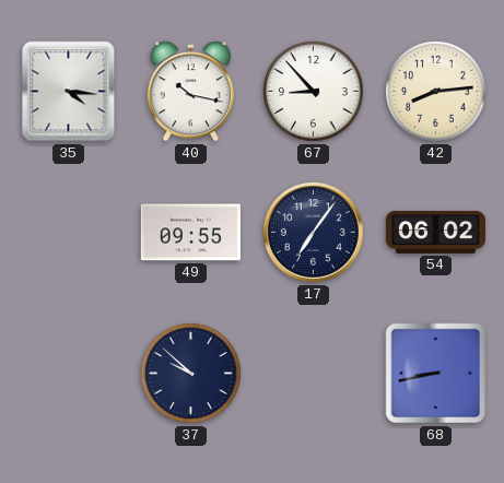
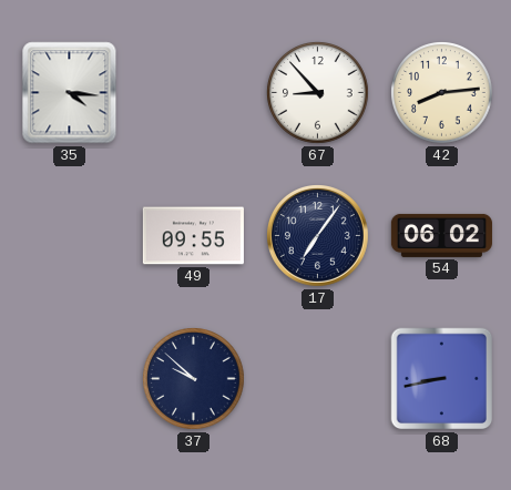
40: 10:17 -> none
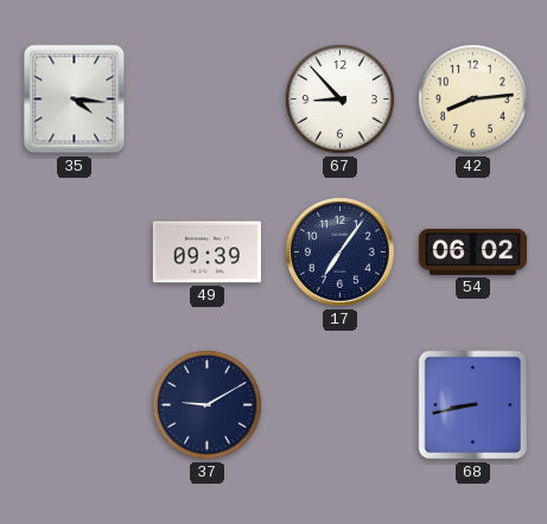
49: 09:55 -> 09:39
37: 9:52 -> 9:10
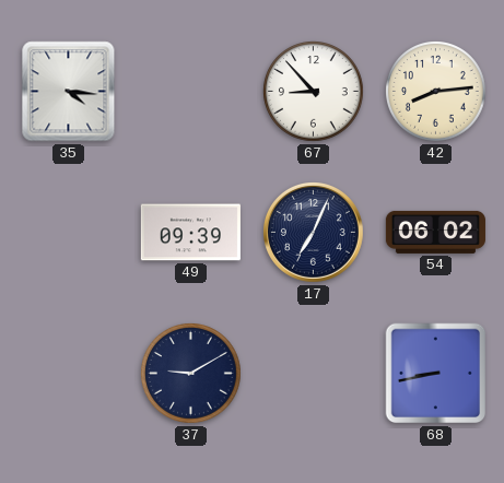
17: 7:06 -> 7:04
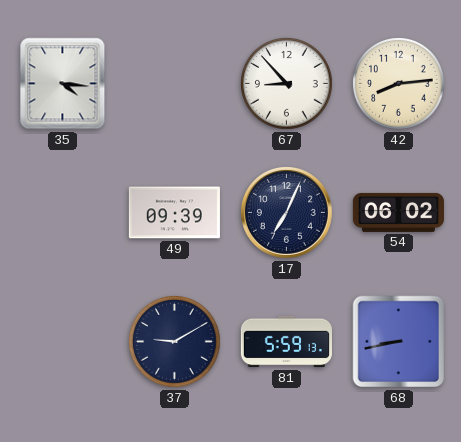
81: none -> 5:59
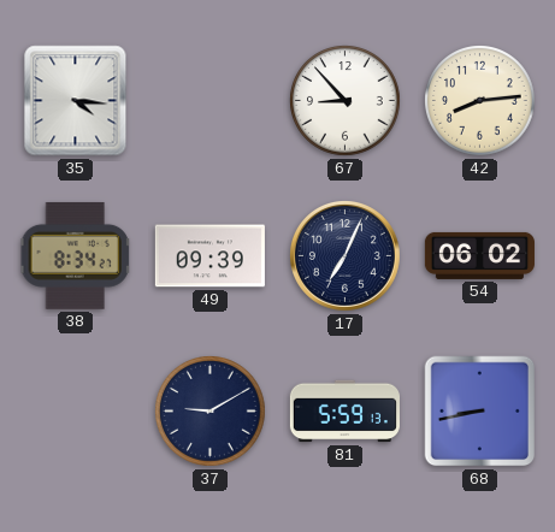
38: none -> 8:34
